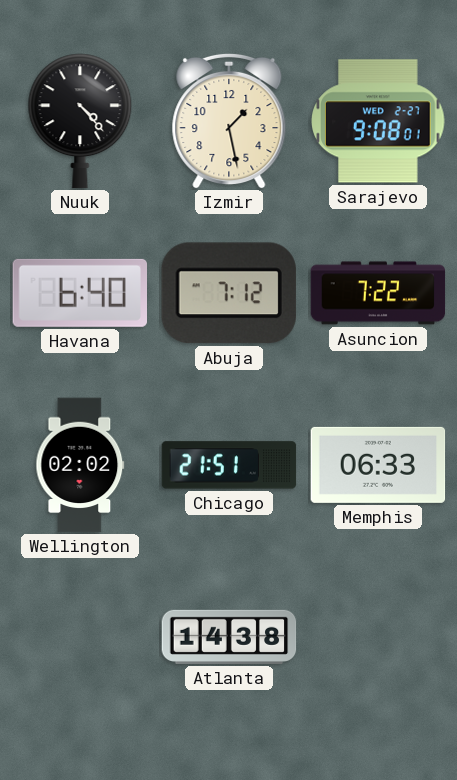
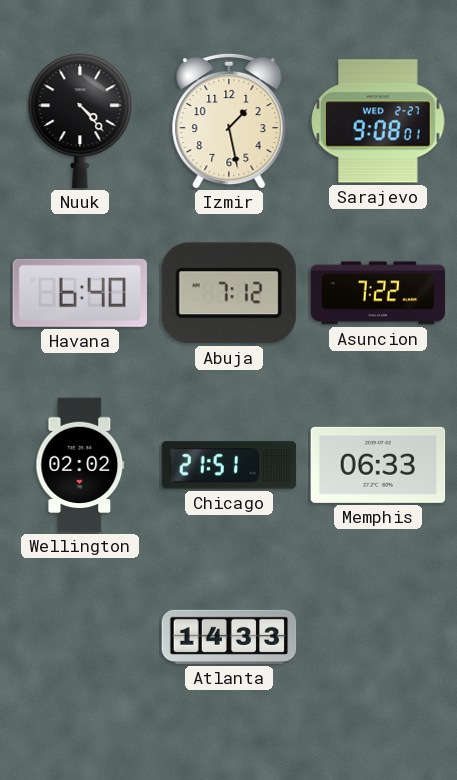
Atlanta: 14:38 -> 14:33
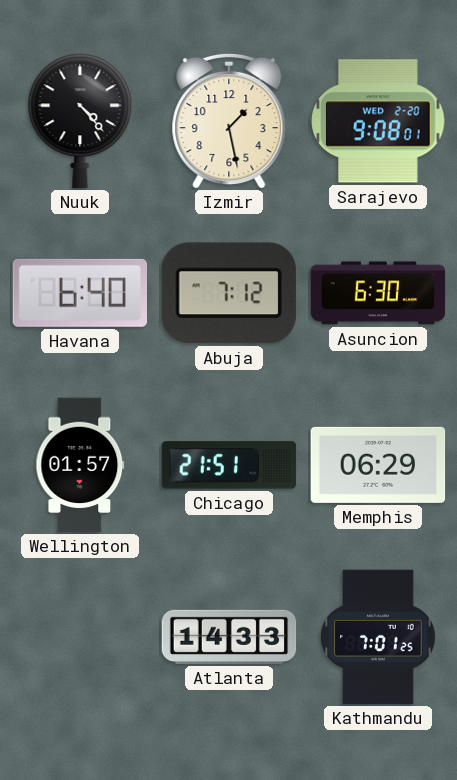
Sarajevo date: WED 2-27 -> WED 2-20
Asuncion: 7:22 -> 6:30
Wellington: 02:02 -> 01:57
Memphis: 06:33 -> 06:29
Kathmandu: none -> 7:01
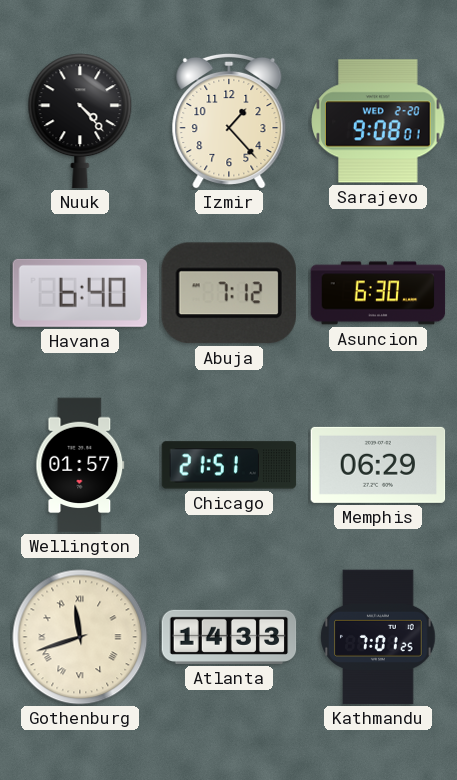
Izmir: 1:28 -> 1:23
Gothenburg: none -> 11:42
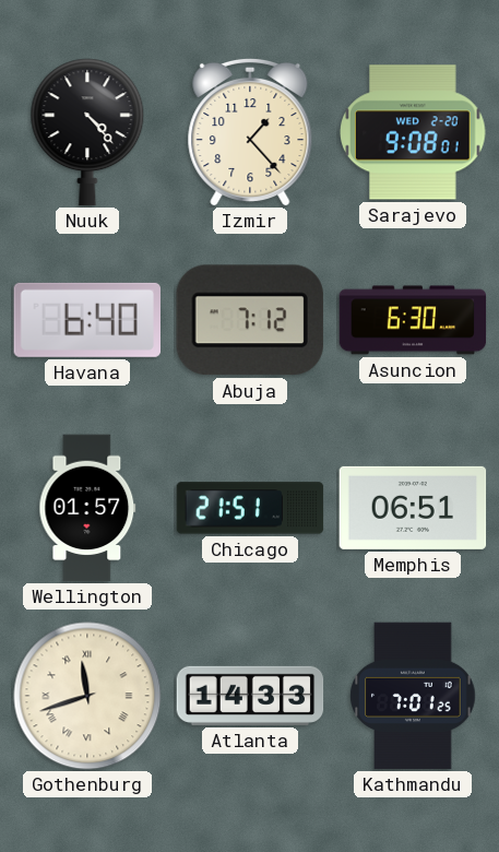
Memphis: 06:29 -> 06:51
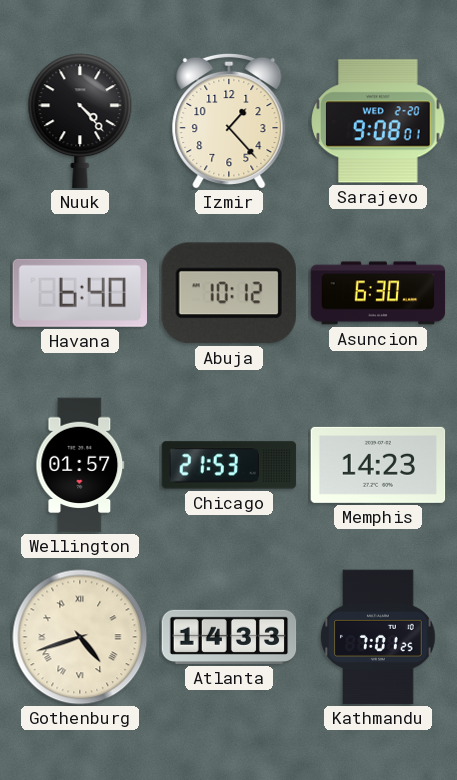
Abuja: 7:12 -> 10:12
Chicago: 21:51 -> 21:53
Memphis: 06:51 -> 14:23
Gothenburg: 11:42 -> 4:42
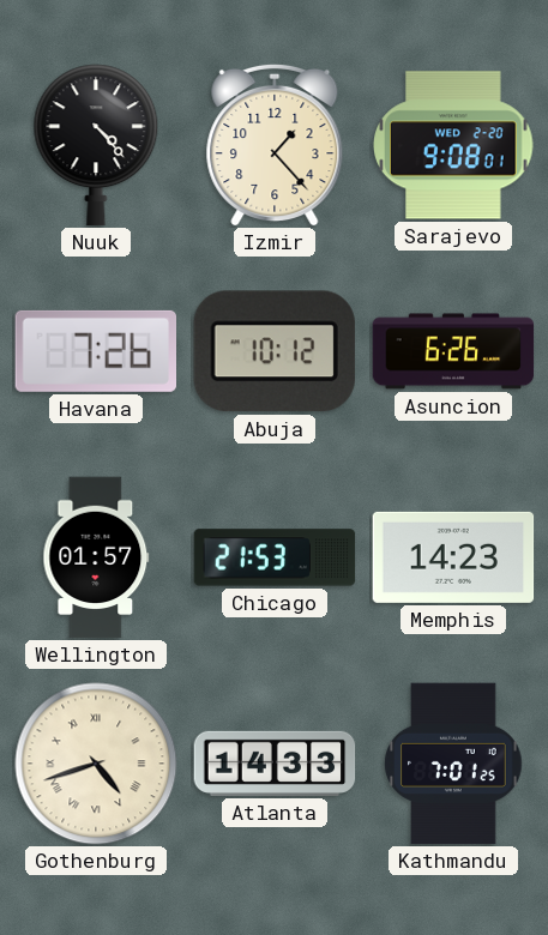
Havana: 6:40 -> 7:26
Asuncion: 6:30 -> 6:26
